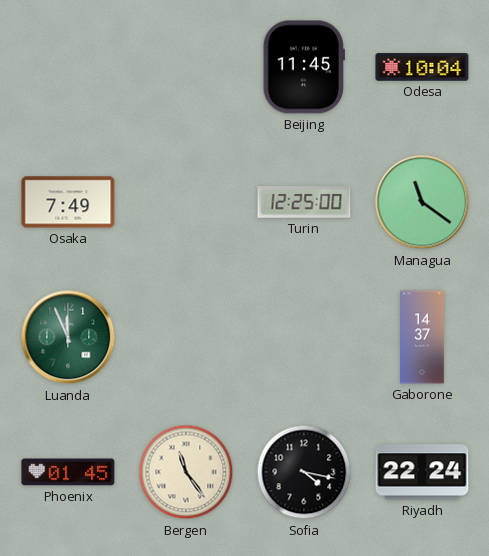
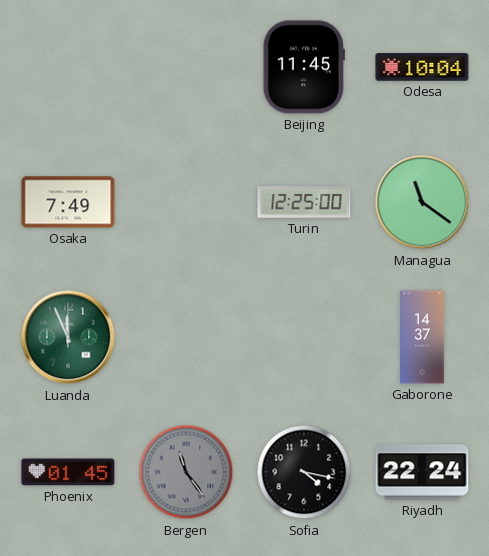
Bergen dial: cream -> grey
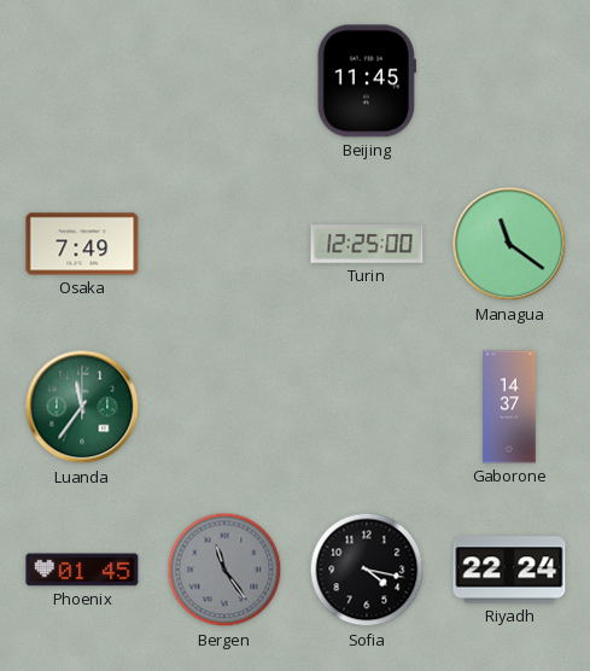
Odesa: 10:04 -> none
Luanda: 11:56 -> 11:36
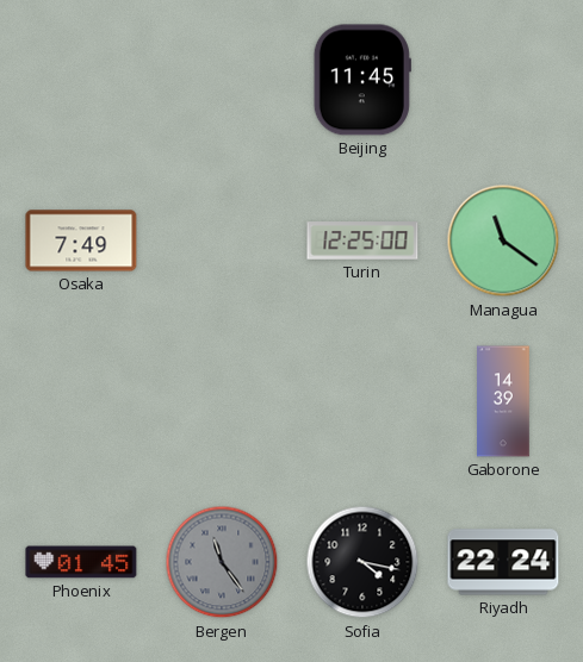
Luanda: 11:36 -> none
Gaborone: 14:37 -> 14:39
